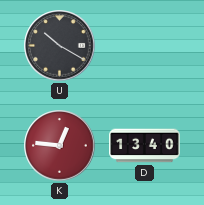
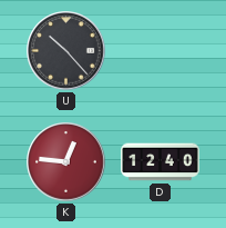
U: 10:20 -> 10:23
D: 13:40 -> 12:40
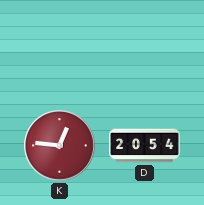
U: 10:23 -> none
D: 12:40 -> 20:54
